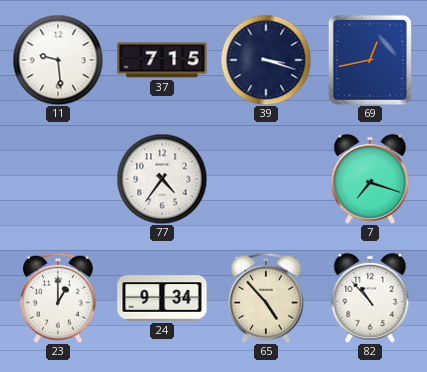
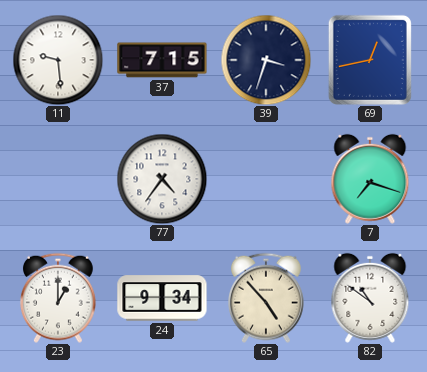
39: 3:18 -> 3:33
82: 10:53 -> 10:51
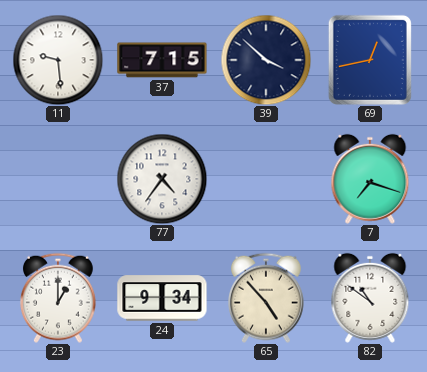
39: 3:33 -> 3:52
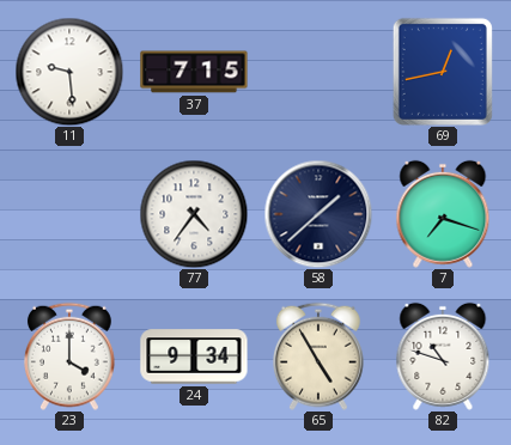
39: 3:52 -> none
58: none -> 1:38
23: 1:00 -> 4:00
65: 4:53 -> 4:55
82: 10:51 -> 10:48
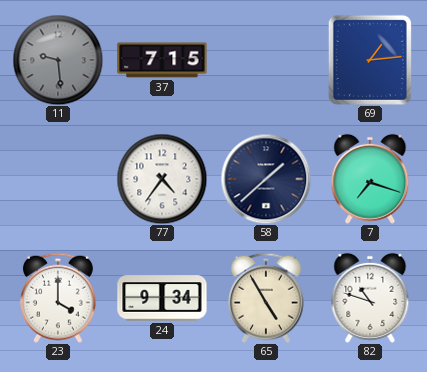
11 dial: white -> grey
69: 12:43 -> 1:14
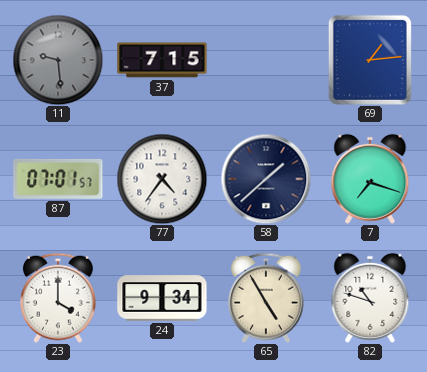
87: none -> 07:01
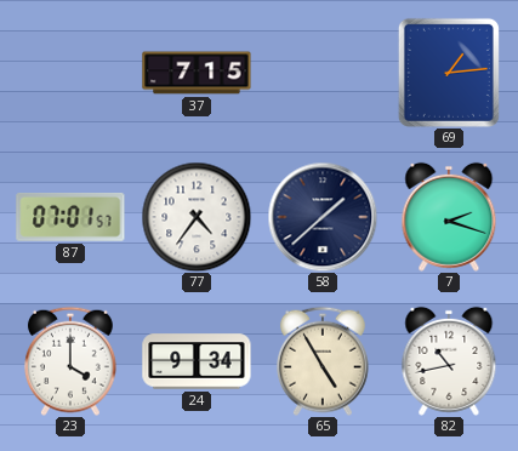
11: 9:29 -> none
7: 7:18 -> 2:18
82: 10:48 -> 10:43
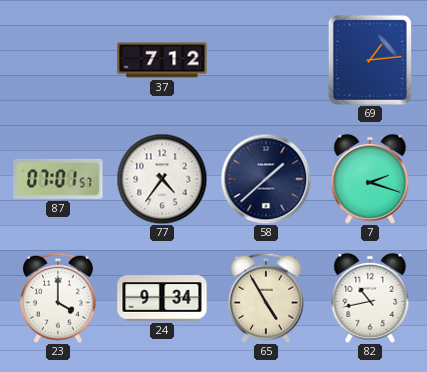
37: 7:15 -> 7:12
